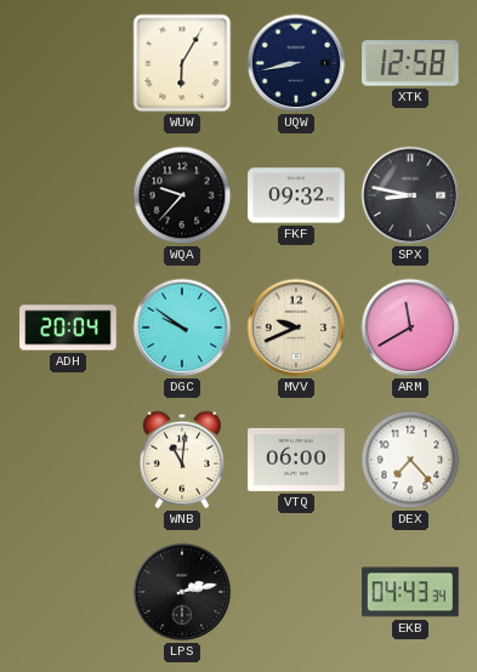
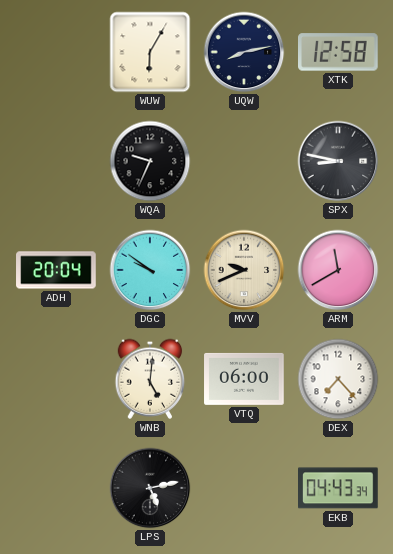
UQW: 8:43 -> 8:13
WQA: 9:37 -> 9:34
FKF: 09:32 -> none
WNB: 11:01 -> 5:01
LPS: 2:13 -> 5:13
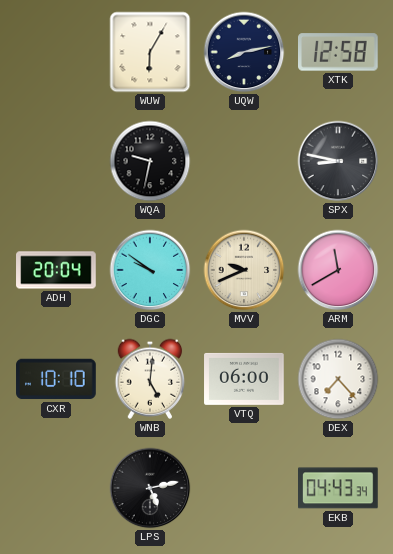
WQA: 9:34 -> 9:32
CXR: none -> 10:10
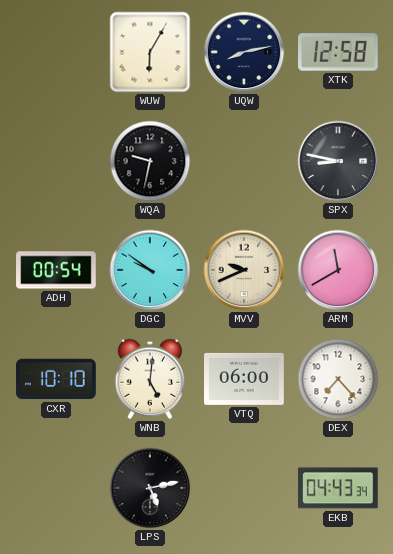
ADH: 20:04 -> 00:54
